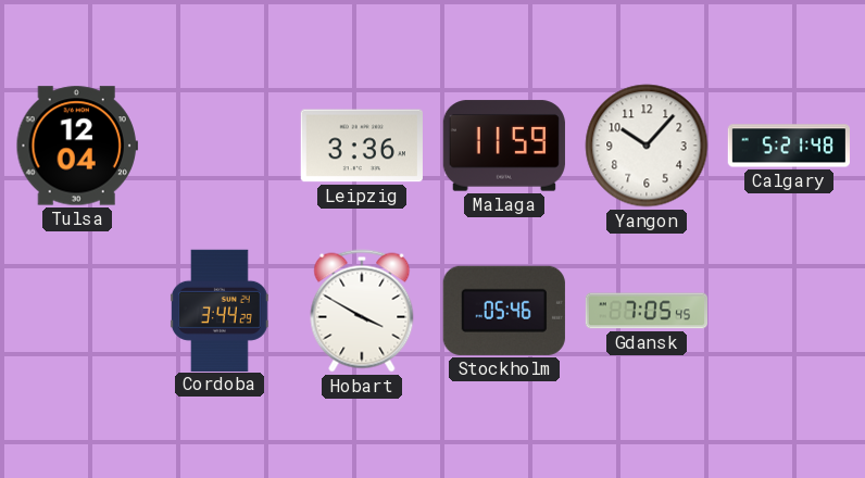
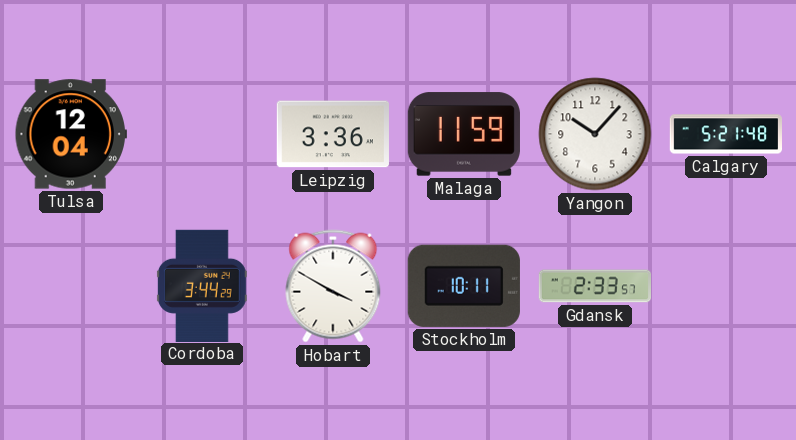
Stockholm: 05:46 -> 10:11
Gdansk: 7:05 -> 2:33
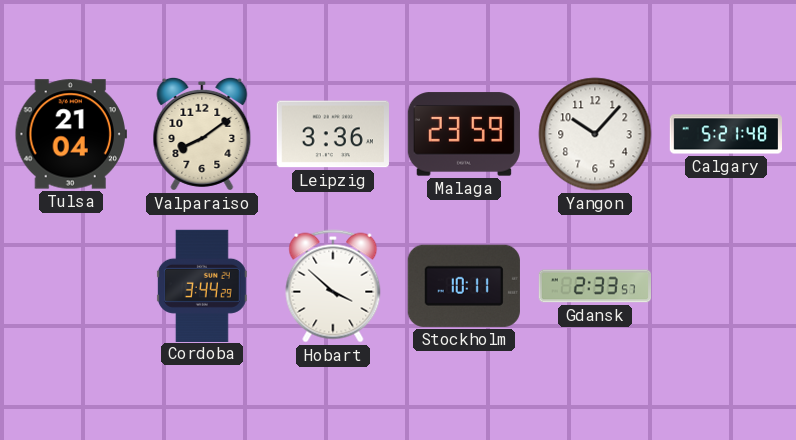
Tulsa: 12:04 -> 21:04
Valparaiso: none -> 8:09
Malaga: 11:59 -> 23:59
Hobart: 3:50 -> 3:52
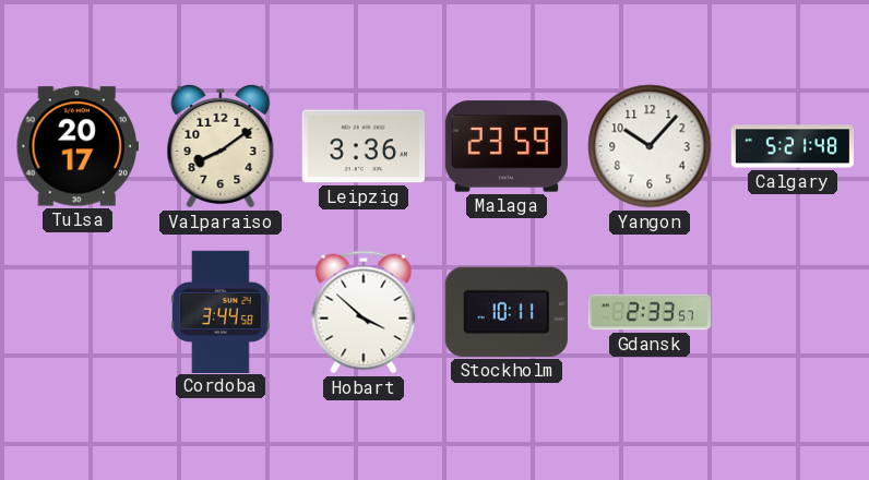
Tulsa: 21:04 -> 20:17
Cordoba: 3:44:29 -> 3:44:58
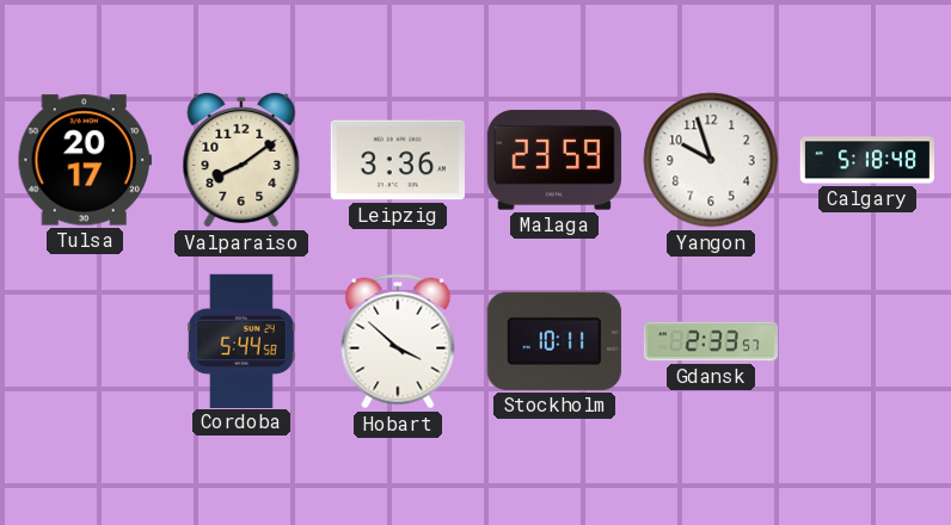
Yangon: 10:07 -> 9:57
Calgary: 5:21 -> 5:18
Cordoba: 3:44 -> 5:44
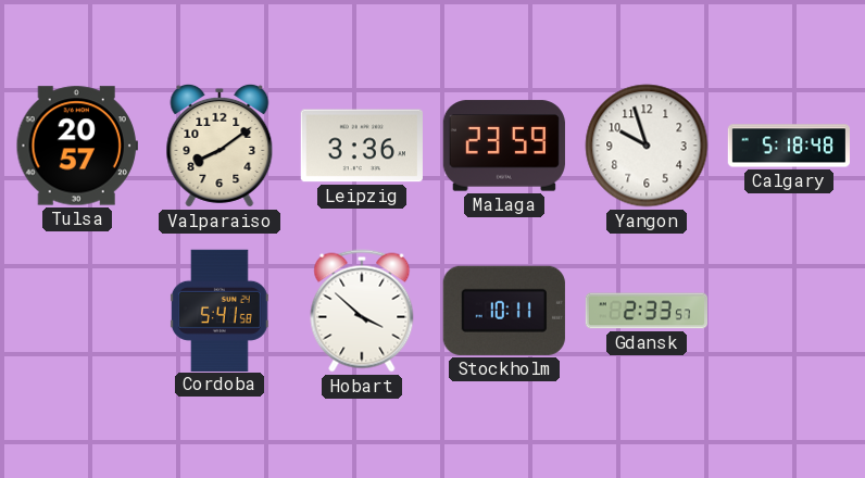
Tulsa: 20:17 -> 20:57
Cordoba: 5:44 -> 5:41
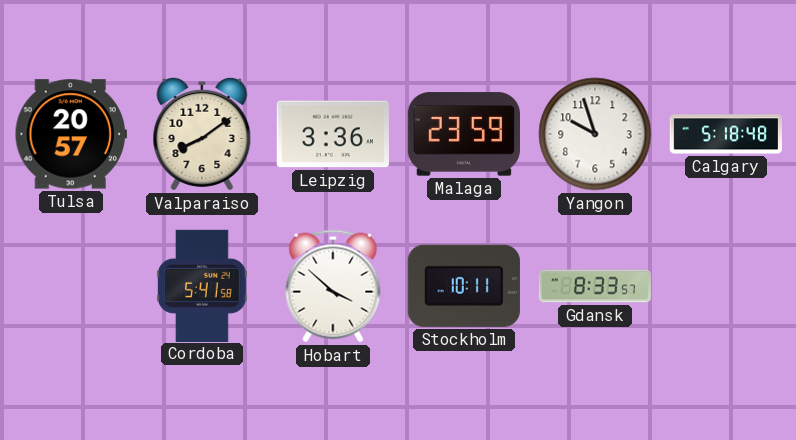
Gdansk: 2:33 -> 8:33
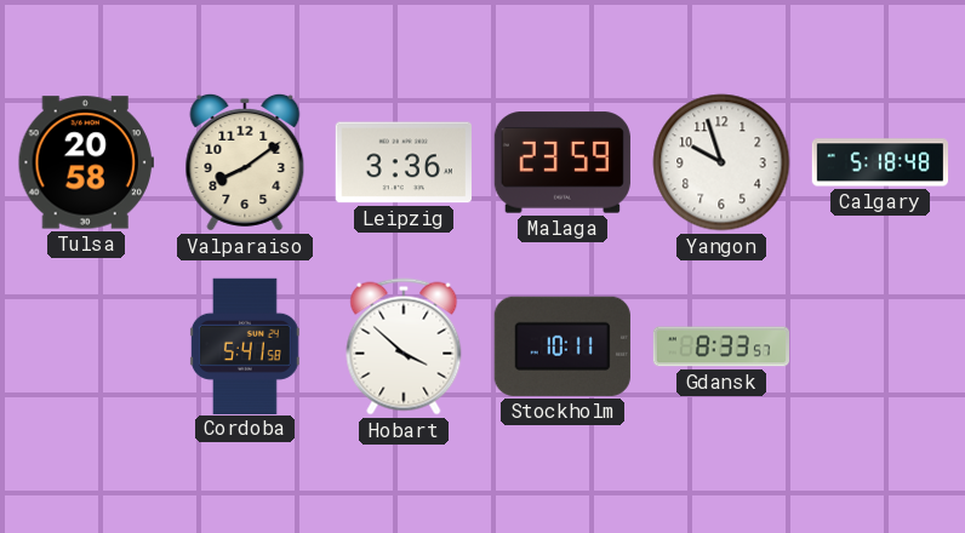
Tulsa: 20:57 -> 20:58
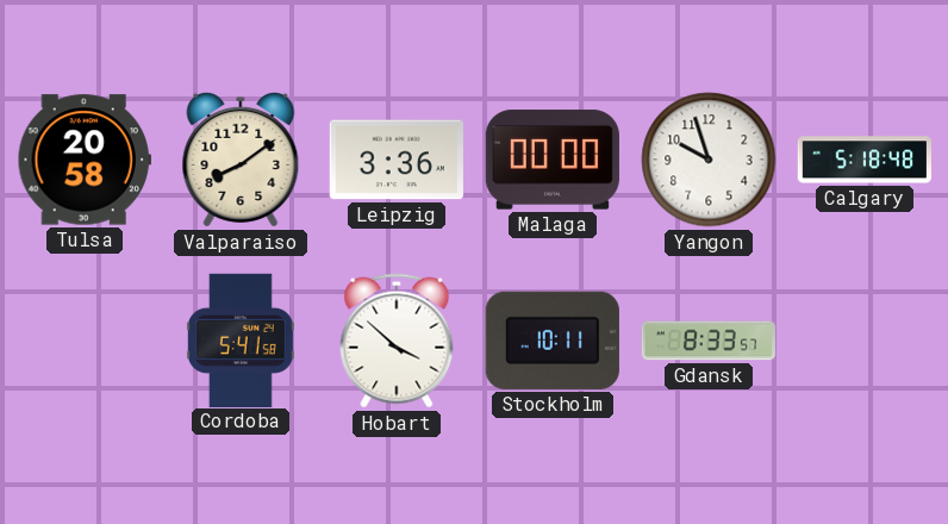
Malaga: 23:59 -> 00:00
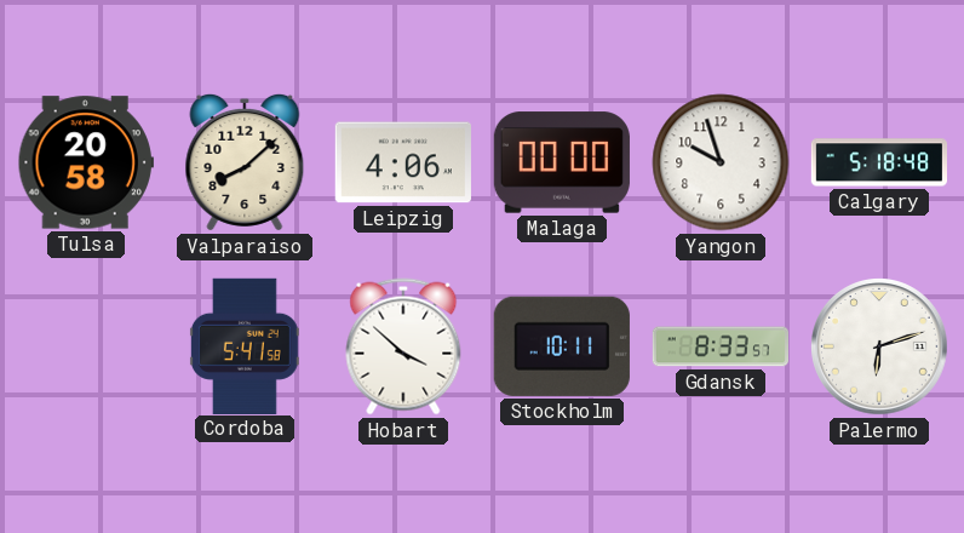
Valparaiso: 8:09 -> 8:08
Leipzig: 3:36 -> 4:06
Palermo: none -> 6:12
